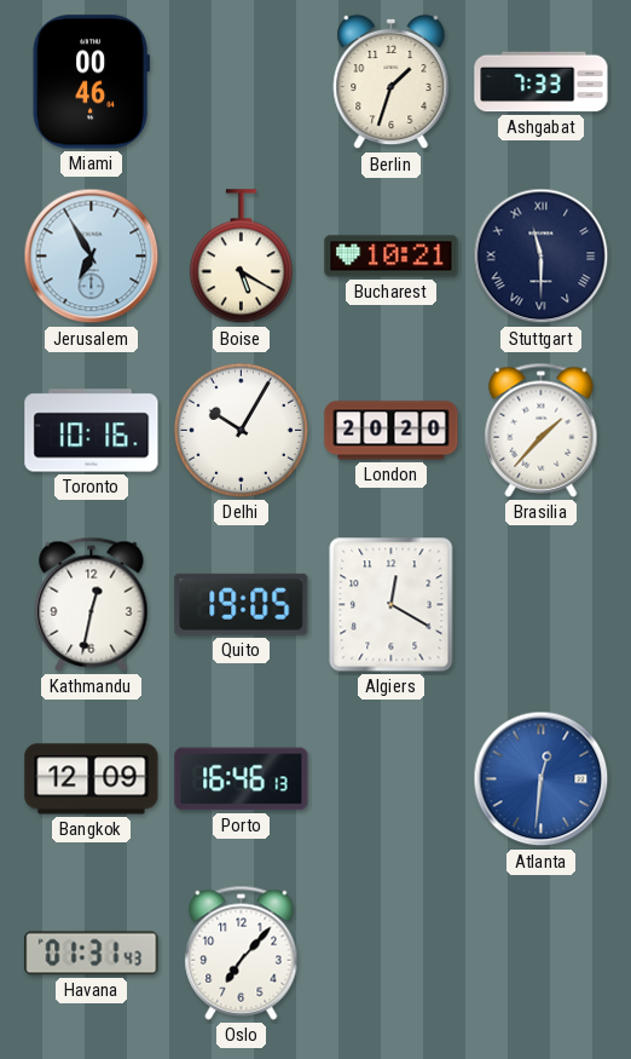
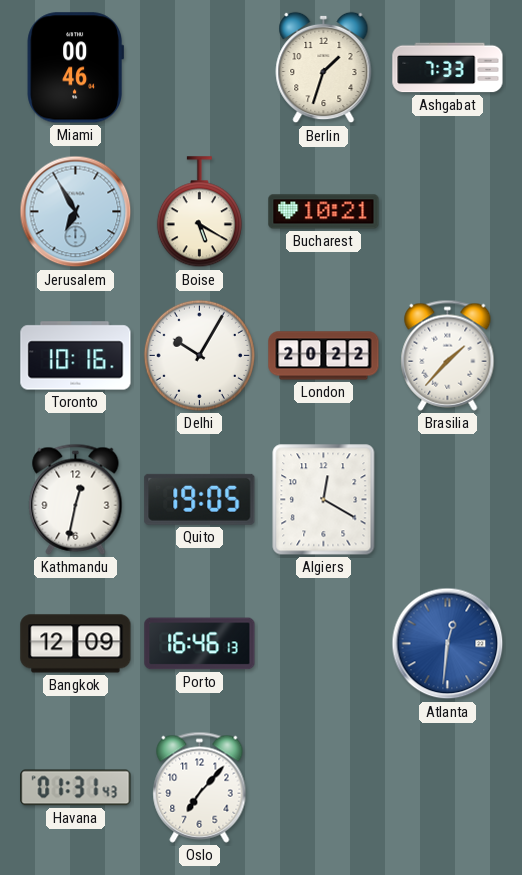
Stuttgart: 11:30 -> none
London: 20:20 -> 20:22
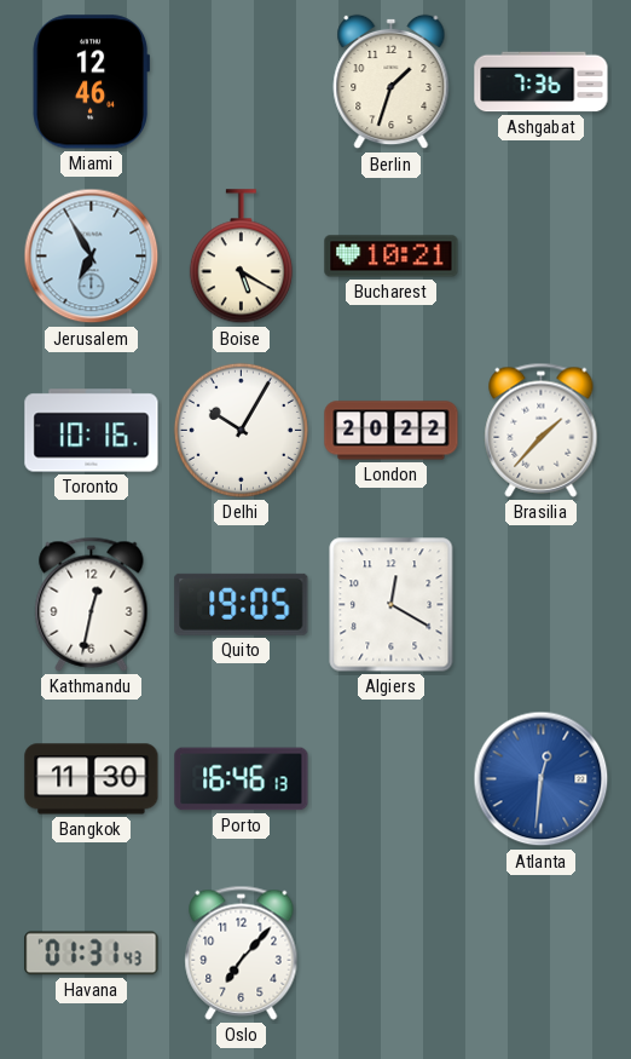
Miami: 00:46 -> 12:46
Ashgabat: 7:33 -> 7:36
Bangkok: 12:09 -> 11:30
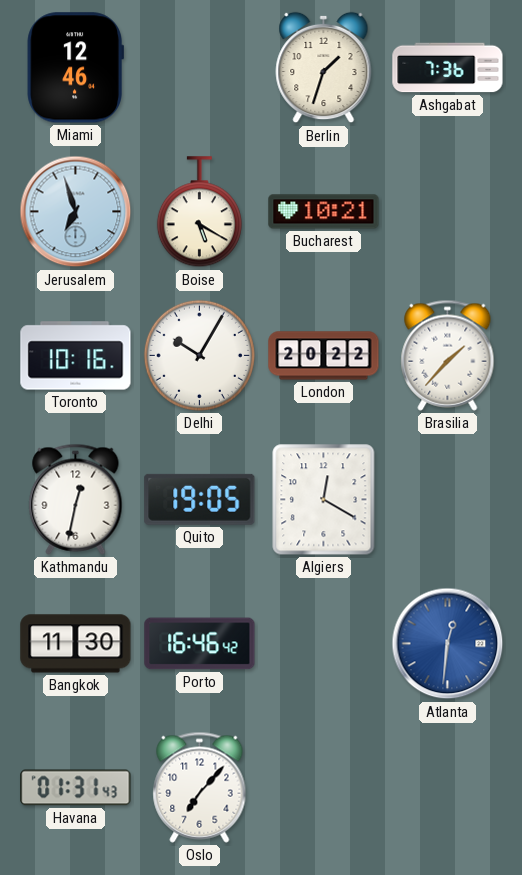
Jerusalem: 6:55 -> 6:57
Porto: 16:46:13 -> 16:46:42
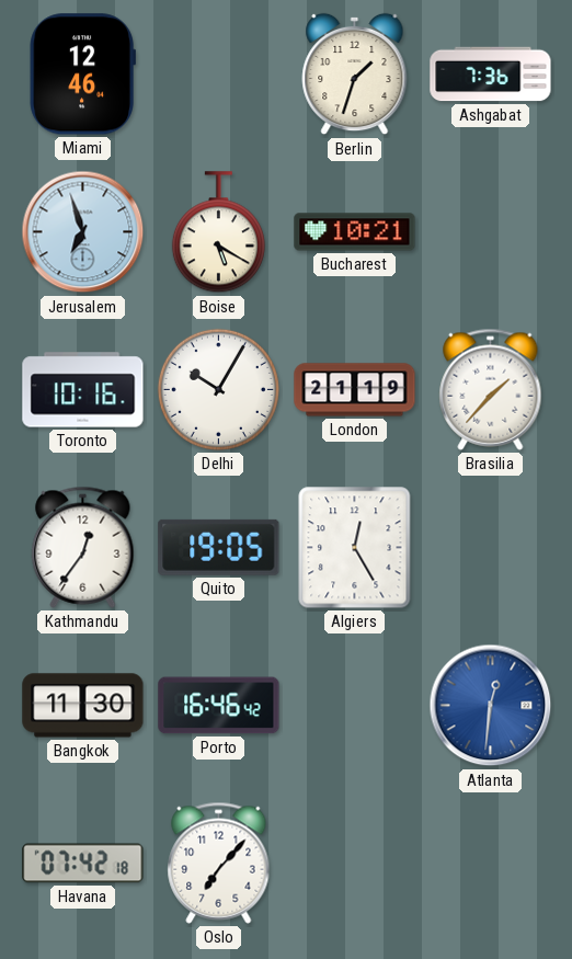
London: 20:22 -> 21:19
Kathmandu: 12:32 -> 12:36
Algiers: 12:20 -> 12:25
Havana: 01:31 -> 07:42
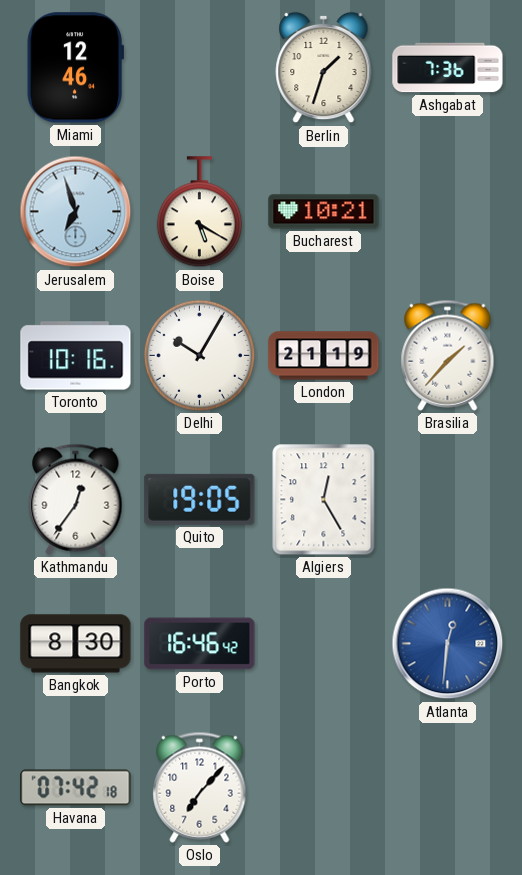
Bangkok: 11:30 -> 8:30
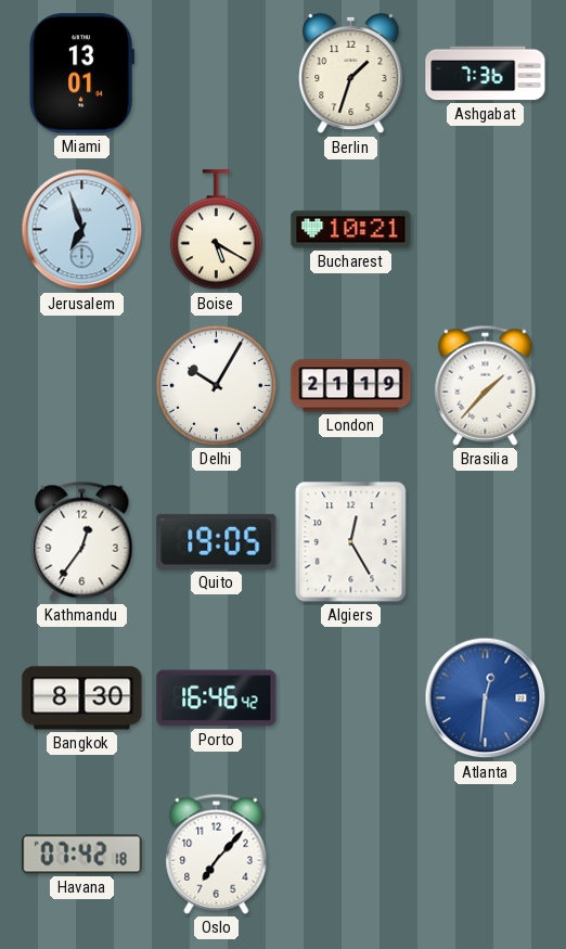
Miami: 12:46 -> 13:01
Toronto: 10:16 -> none
